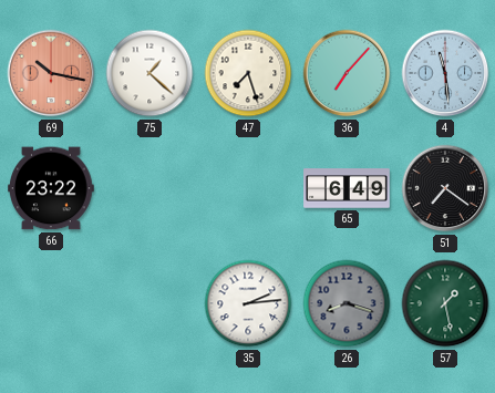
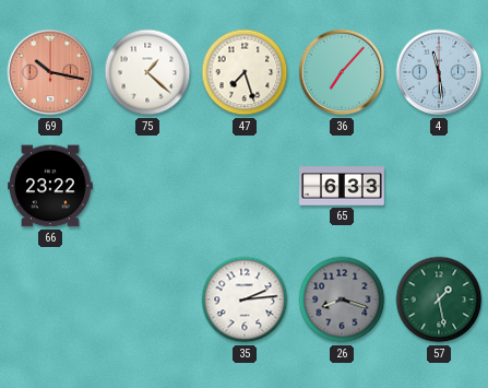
65: 6:49 -> 6:33
51: 7:21 -> none
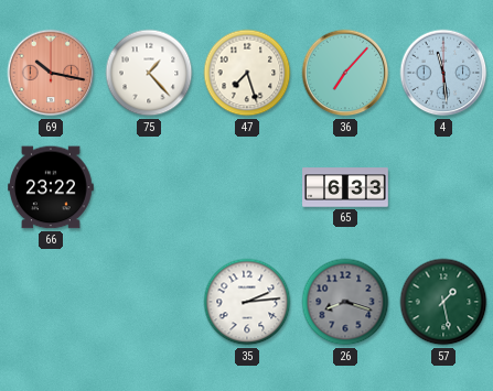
75: 1:22 -> 1:23
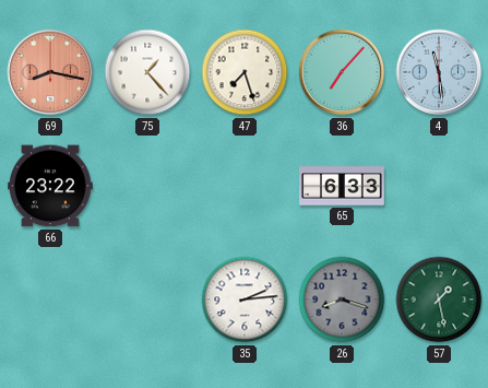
69: 10:17 -> 8:17
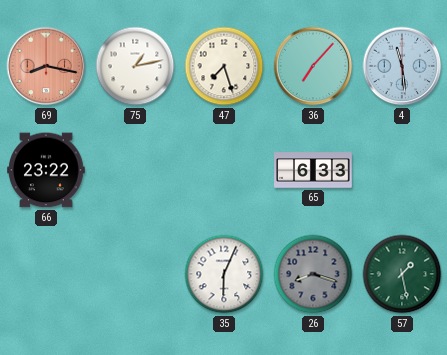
75: 1:23 -> 1:13
35: 2:14 -> 6:04
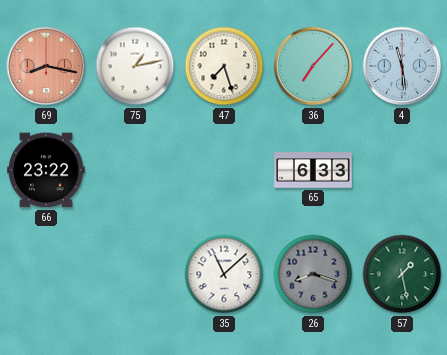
35: 6:04 -> 11:08
